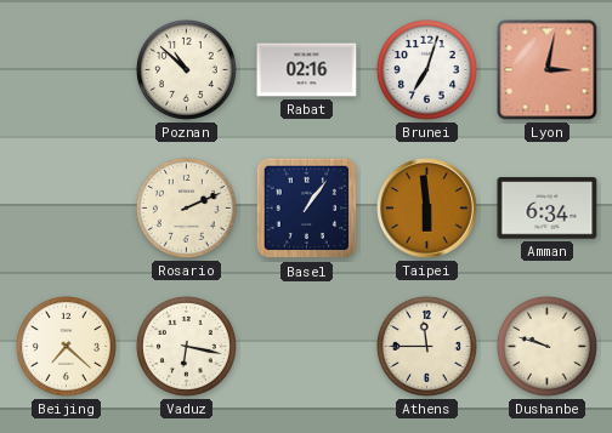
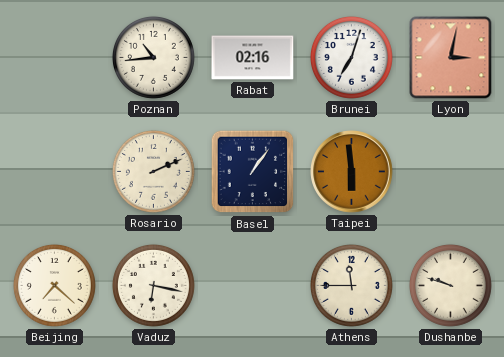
Poznan: 10:52 -> 10:44
Amman: 6:34 -> none
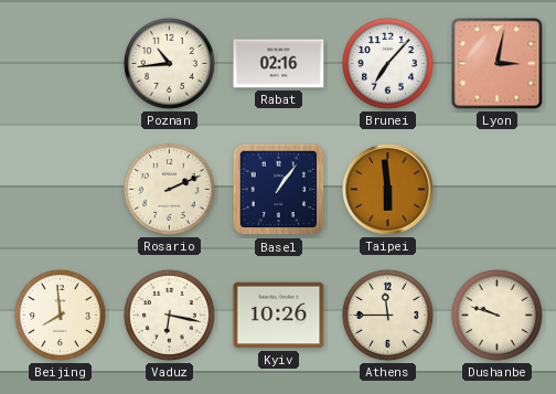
Brunei: 7:03 -> 7:07
Beijing: 7:22 -> 7:59
Kyiv: none -> 10:26
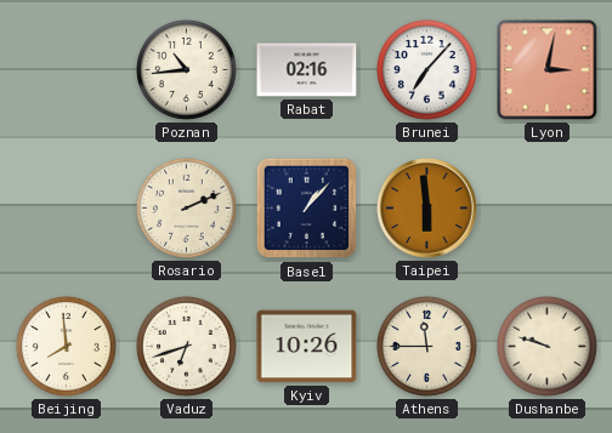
Basel: 1:06 -> 1:07
Vaduz: 6:17 -> 6:42
